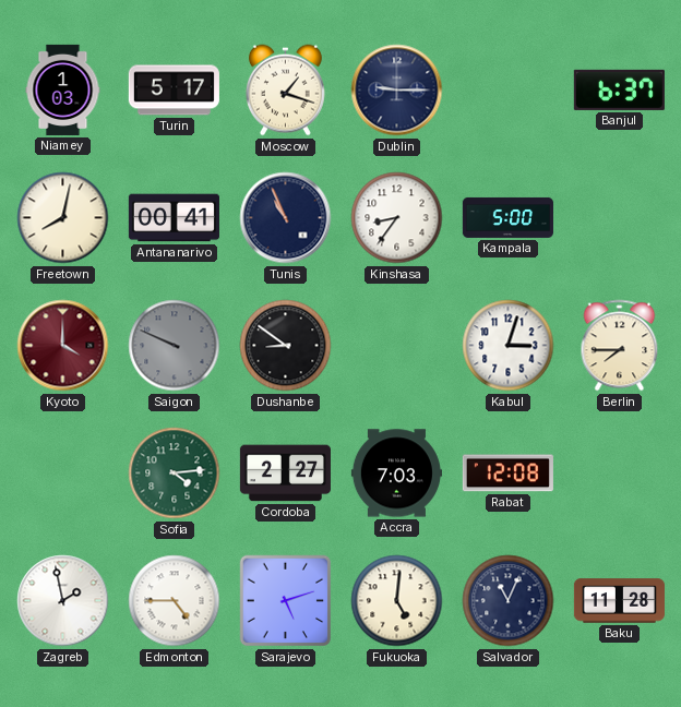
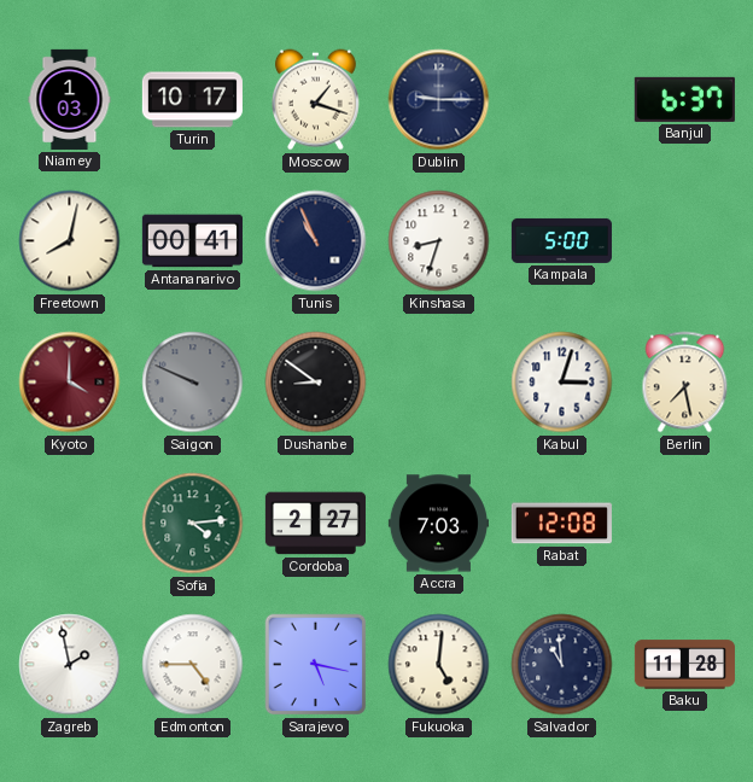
Turin: 5:17 -> 10:17
Kinshasa: 8:36 -> 8:33
Berlin: 7:45 -> 7:28
Sarajevo: 5:12 -> 5:17
Salvador: 11:04 -> 10:59
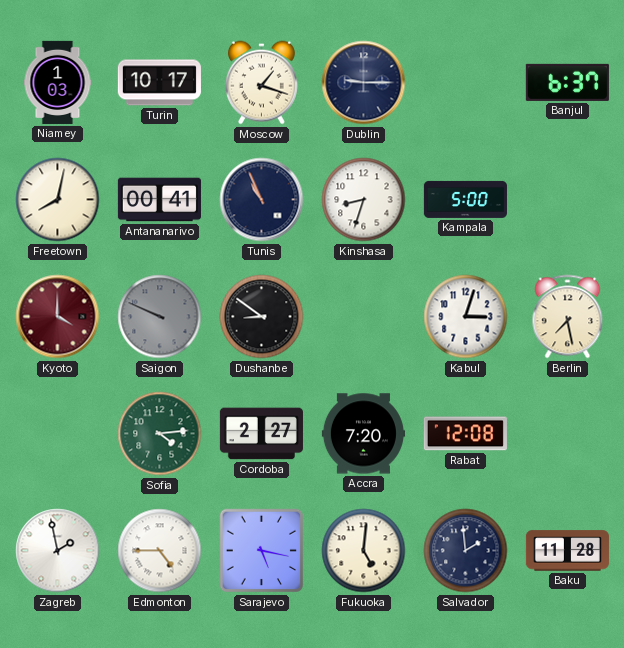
Accra: 7:03 -> 7:20
Salvador: 10:59 -> 1:59
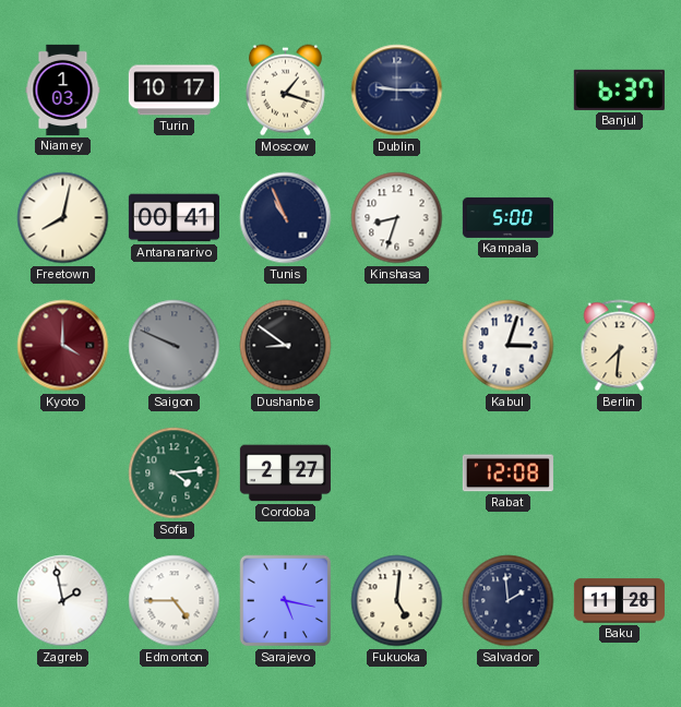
Berlin: 7:28 -> 7:31
Accra: 7:20 -> none
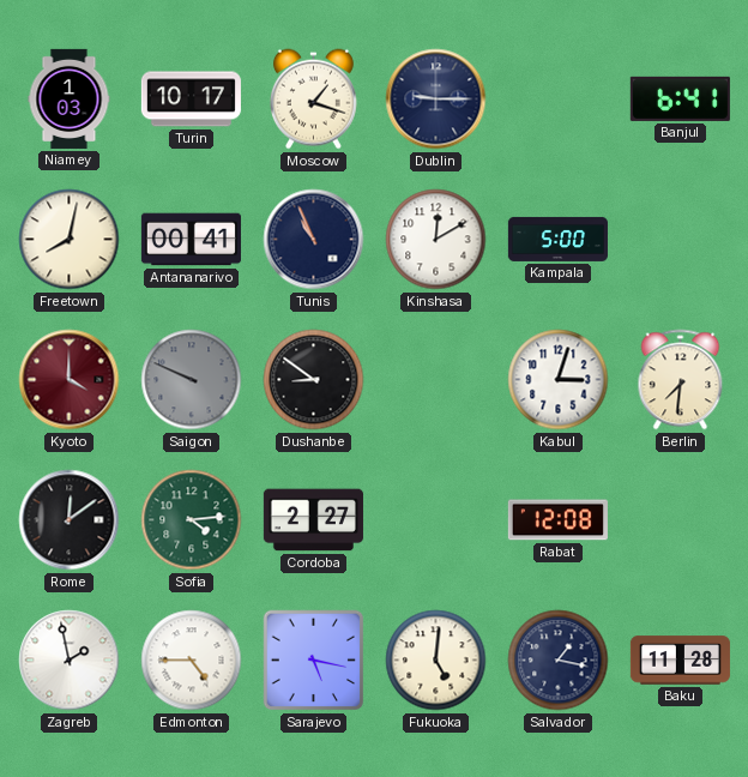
Banjul: 6:37 -> 6:41
Kinshasa: 8:33 -> 12:10
Rome: none -> 12:09
Salvador: 1:59 -> 1:17
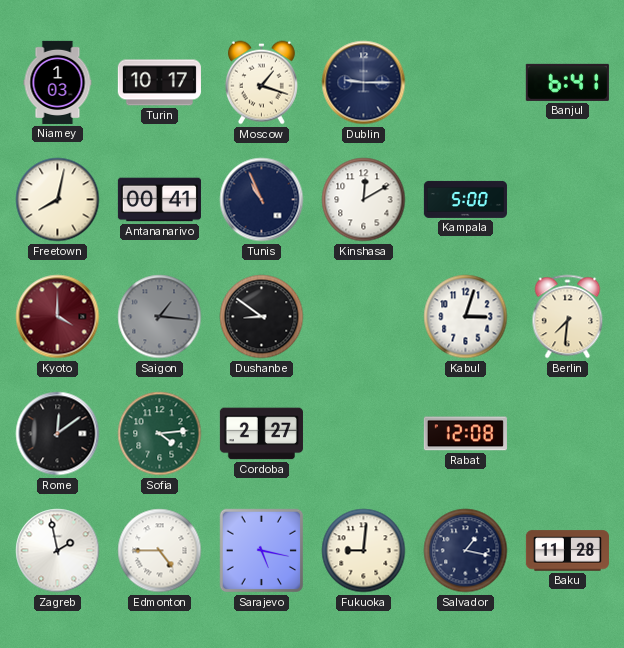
Saigon: 9:49 -> 1:16
Fukuoka: 5:01 -> 9:01
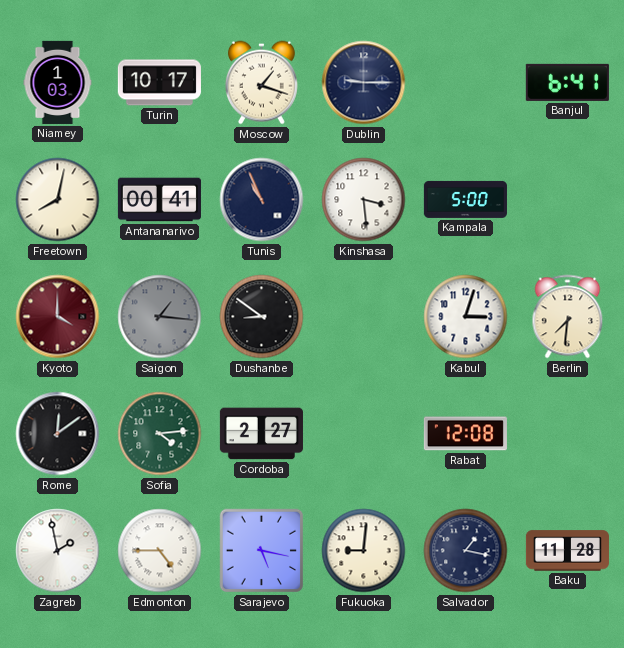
Kinshasa: 12:10 -> 3:29
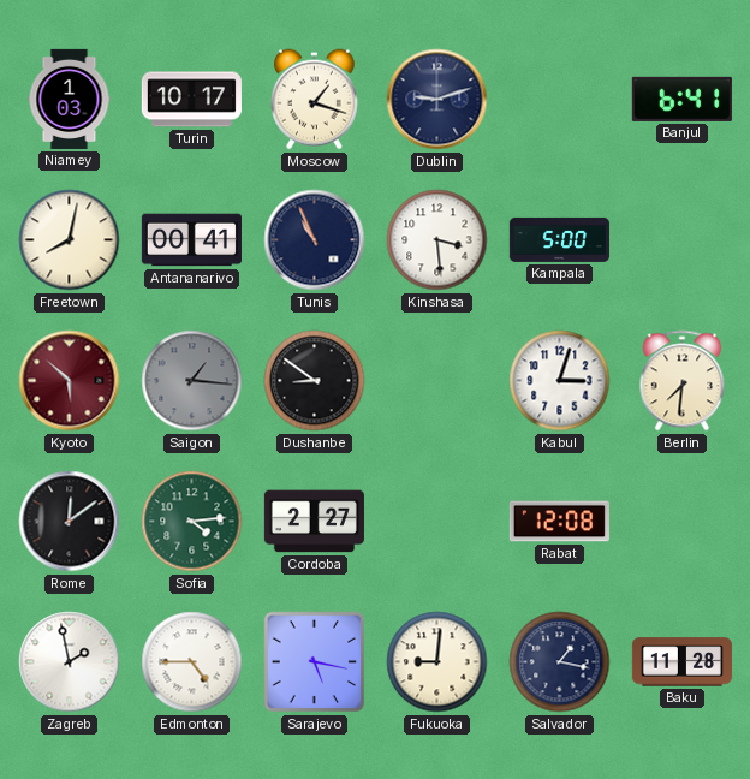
Dublin: 9:15 -> 9:12
Kyoto: 4:00 -> 5:52
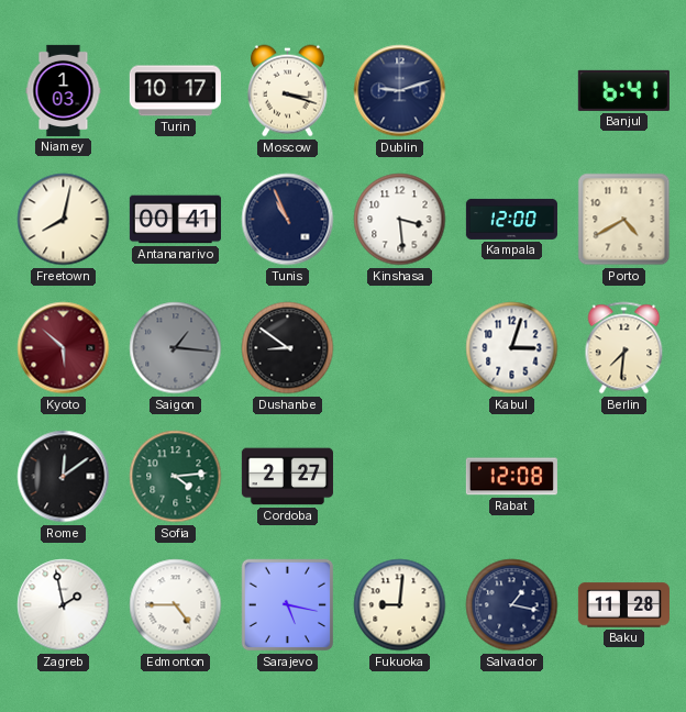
Moscow: 1:18 -> 3:18
Kampala: 5:00 -> 12:00
Porto: none -> 4:40
